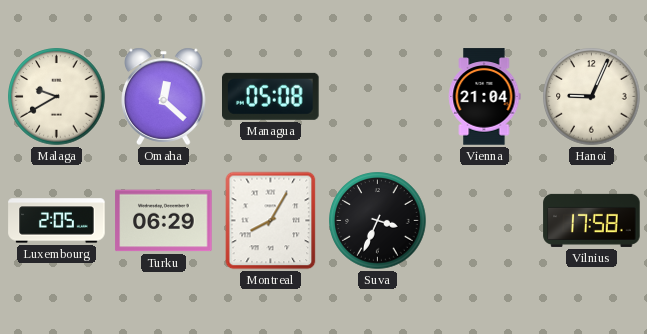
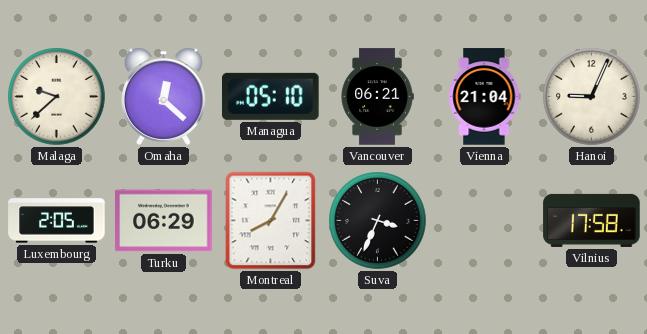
Malaga: 9:40 -> 9:38
Managua: 05:08 -> 05:10
Vancouver: none -> 06:21
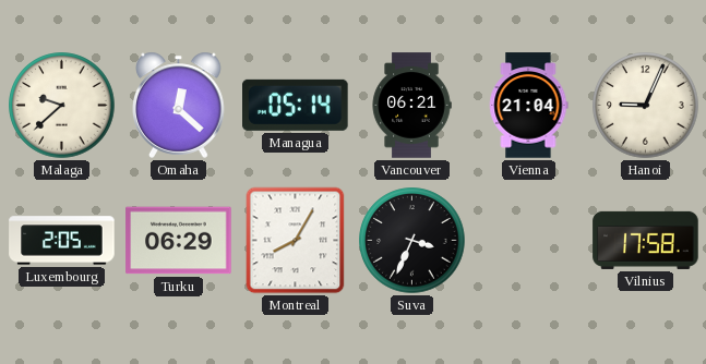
Managua: 05:10 -> 05:14
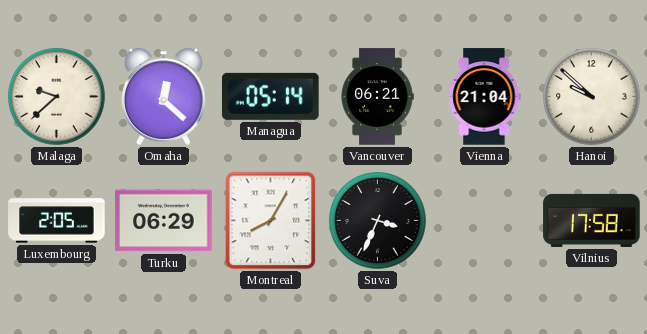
Hanoi: 9:04 -> 9:52
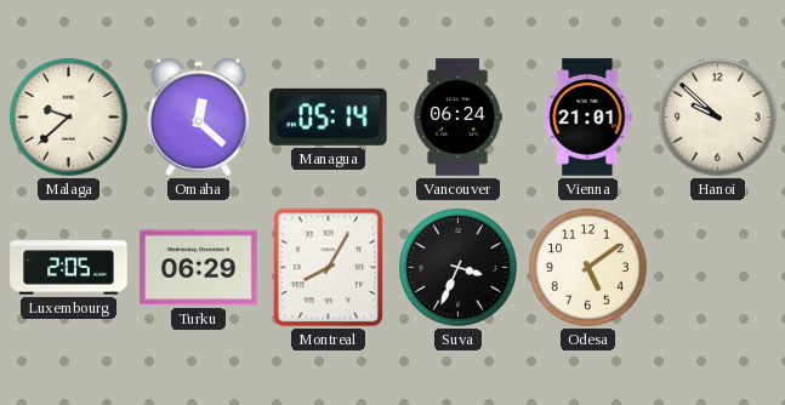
Vancouver: 06:21 -> 06:24
Vienna: 21:04 -> 21:01
Odesa: none -> 5:09
Vilnius: 17:58 -> none
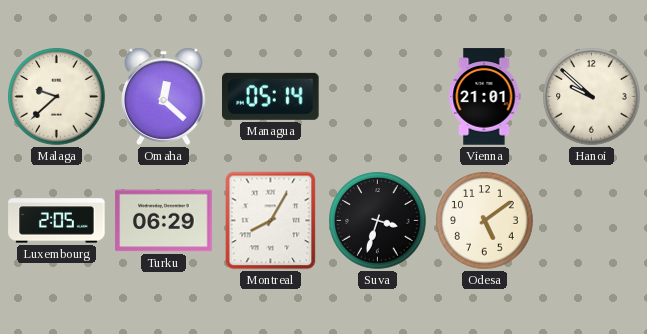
Vancouver: 06:24 -> none
Suva: 3:34 -> 3:33
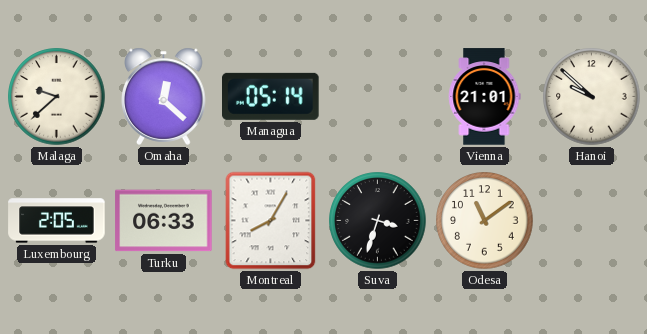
Turku: 06:29 -> 06:33
Odesa: 5:09 -> 11:09
